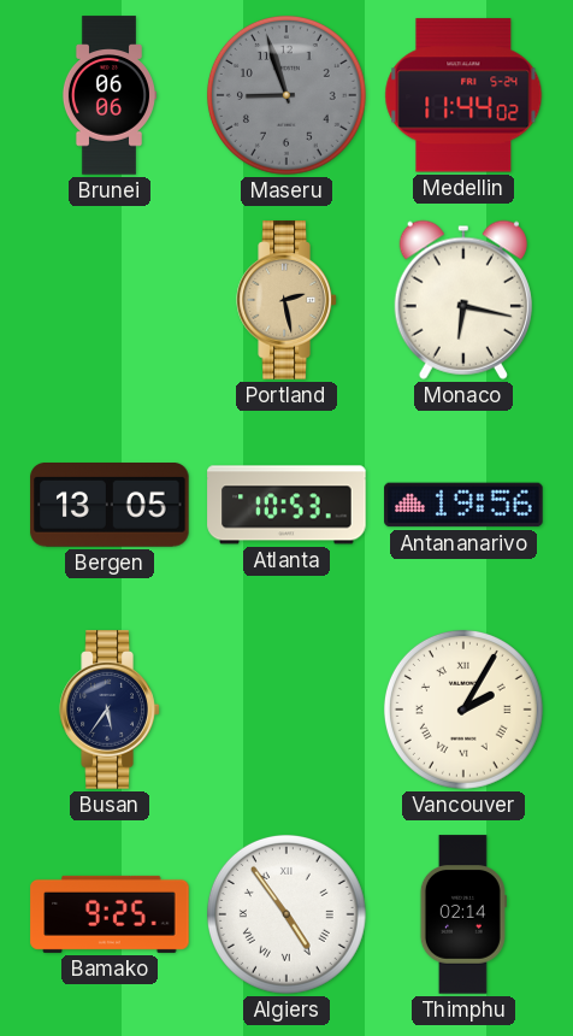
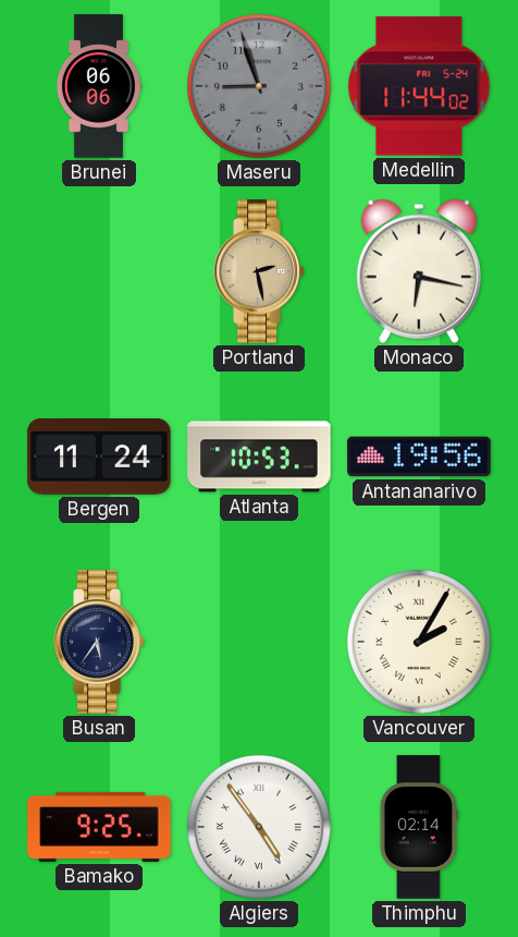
Bergen: 13:05 -> 11:24
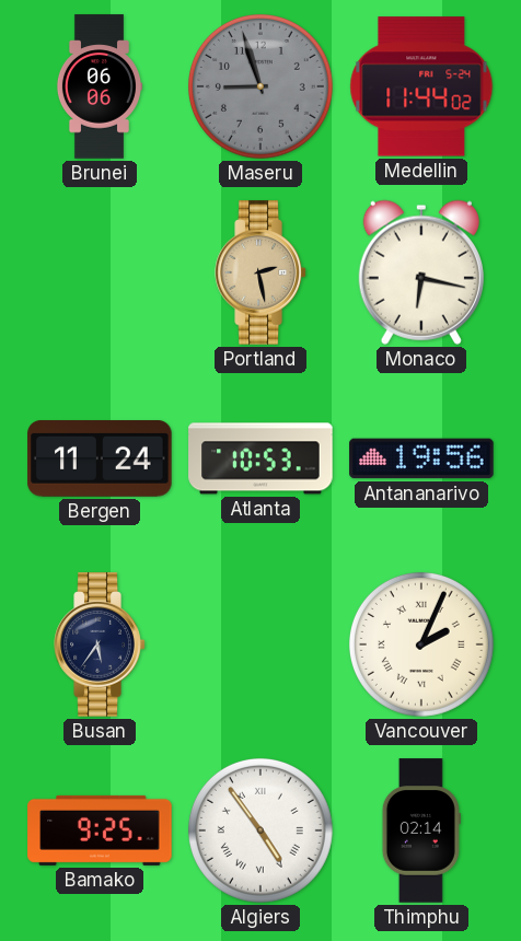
Vancouver: 2:05 -> 2:04
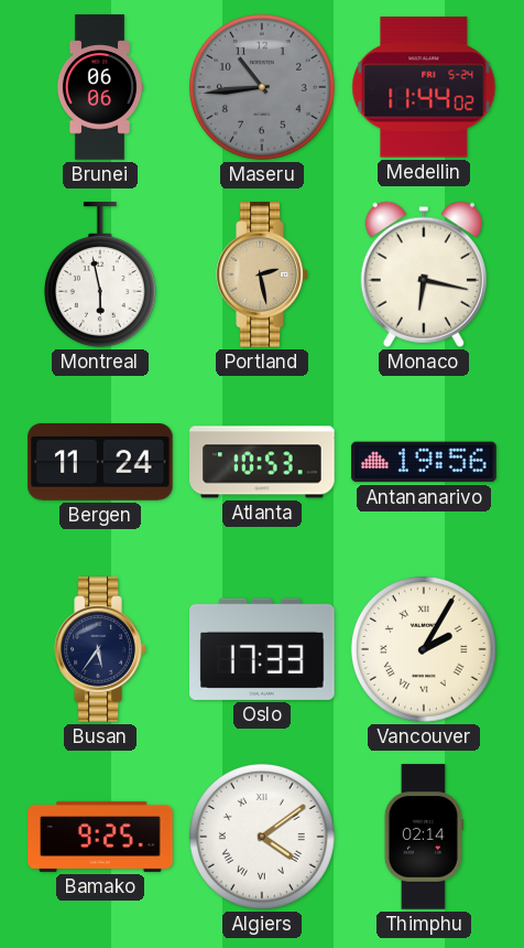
Maseru: 8:57 -> 10:44
Montreal: none -> 5:58
Oslo: none -> 17:33
Vancouver: 2:04 -> 2:05
Algiers: 4:54 -> 4:09
